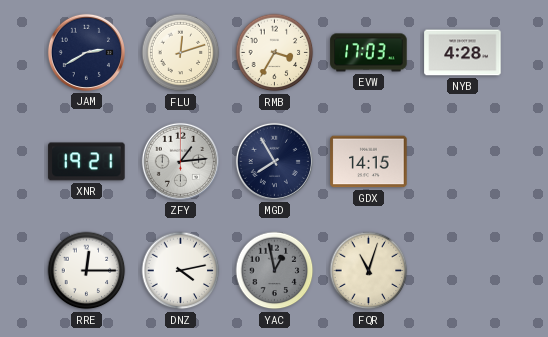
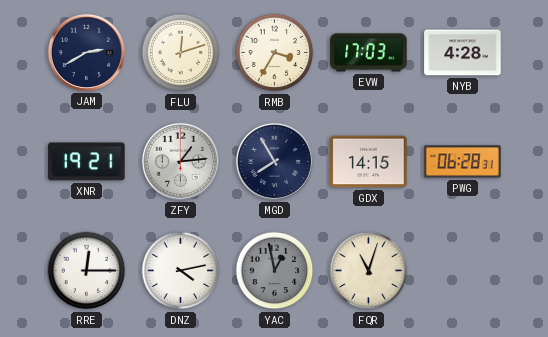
PWG: none -> 06:28
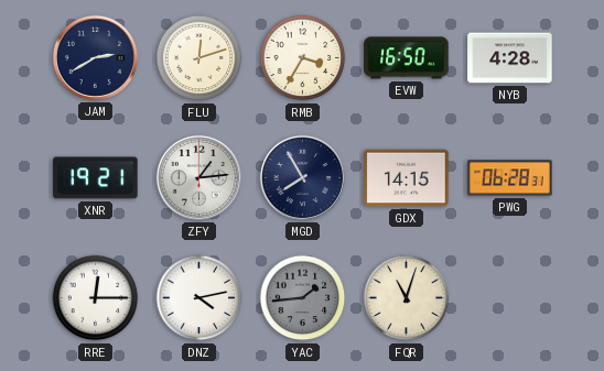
EVW: 17:03 -> 16:50
YAC: 12:58 -> 1:44
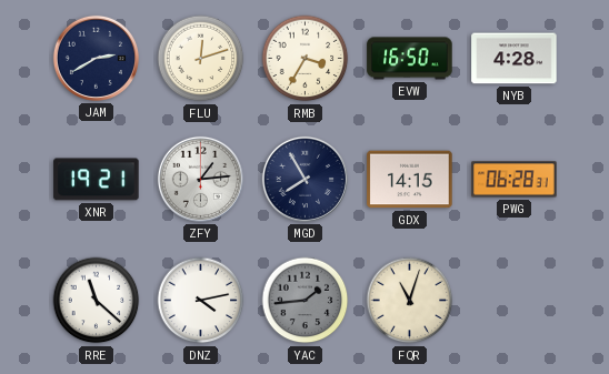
RRE: 12:15 -> 11:22
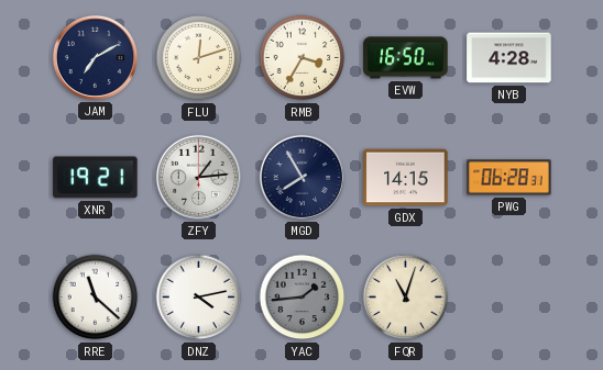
JAM: 2:40 -> 7:10
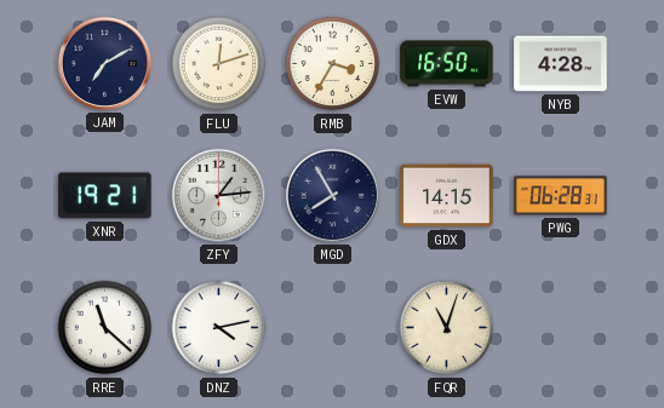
YAC: 1:44 -> none
